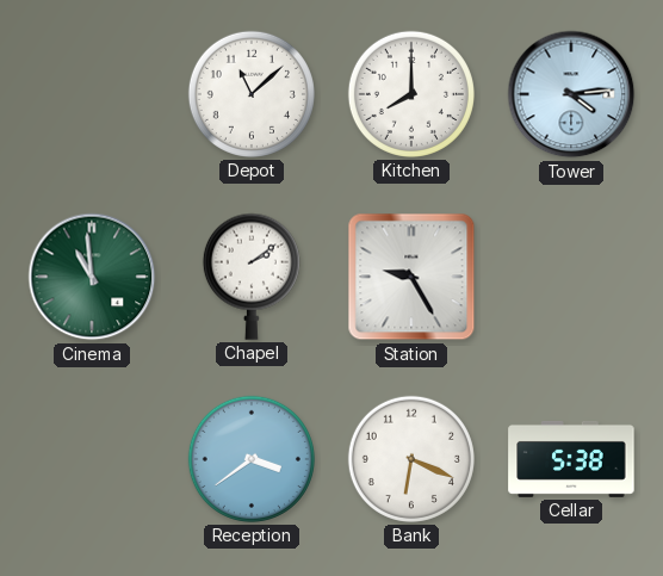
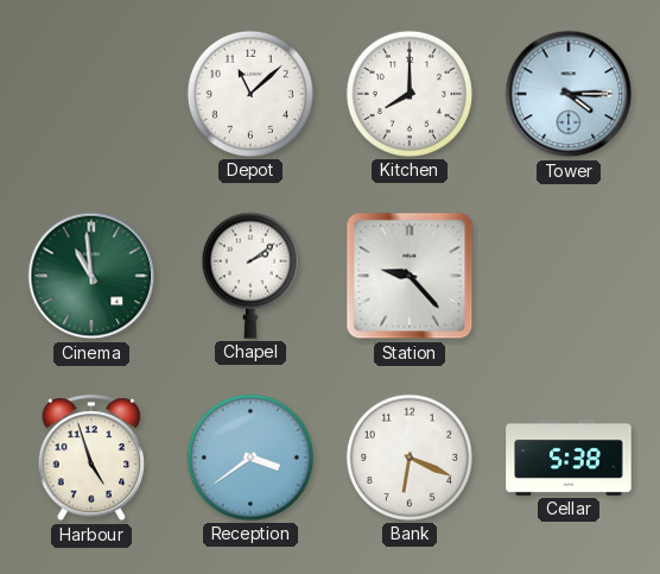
Tower: 4:14 -> 4:15
Station: 9:25 -> 9:23
Harbour: none -> 4:57
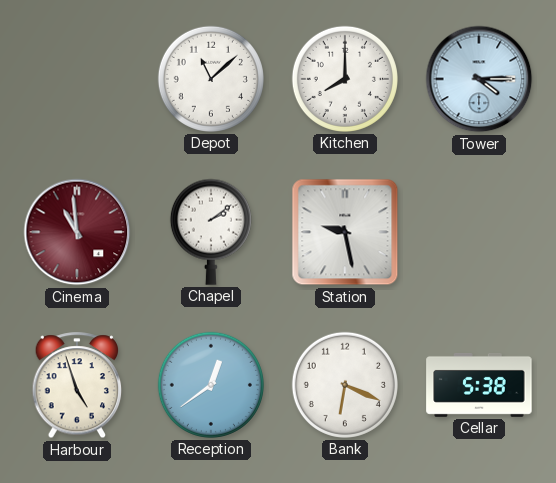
Cinema dial: green -> burgundy
Station: 9:23 -> 9:28
Reception: 3:39 -> 12:39
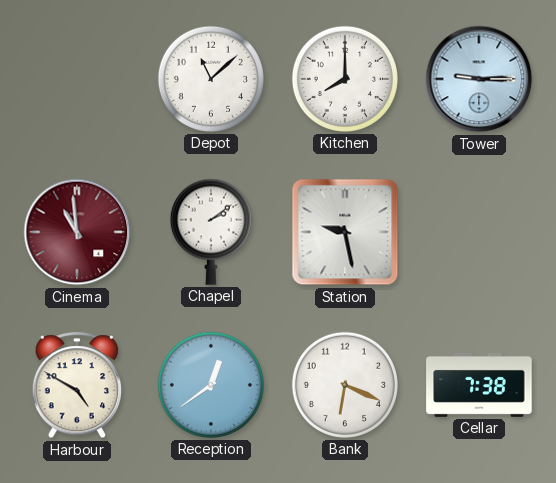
Tower: 4:15 -> 9:15
Harbour: 4:57 -> 4:50
Cellar: 5:38 -> 7:38
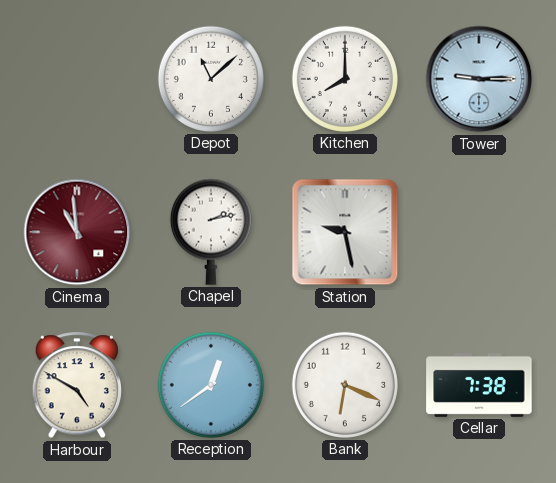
Chapel: 2:09 -> 2:13
